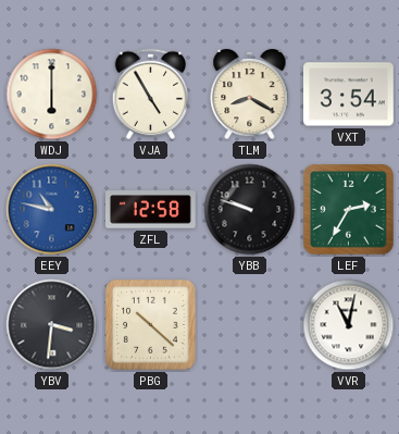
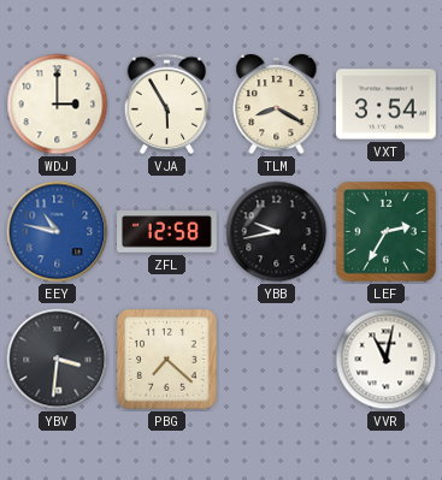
WDJ: 6:00 -> 3:00
VJA: 4:55 -> 5:55
YBB: 9:48 -> 9:43
PBG: 10:22 -> 7:22
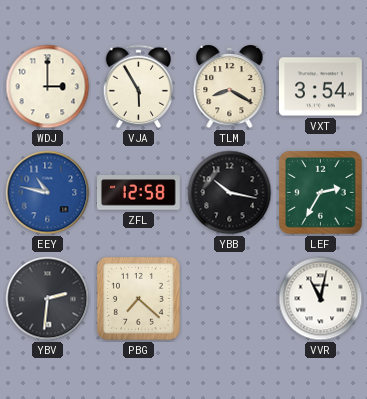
YBB: 9:43 -> 10:17
YBV: 3:31 -> 2:31
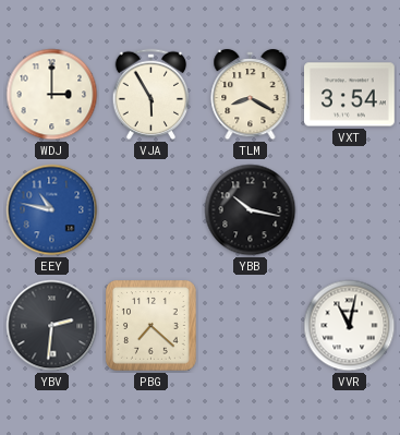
ZFL: 12:58 -> none
LEF: 2:35 -> none
